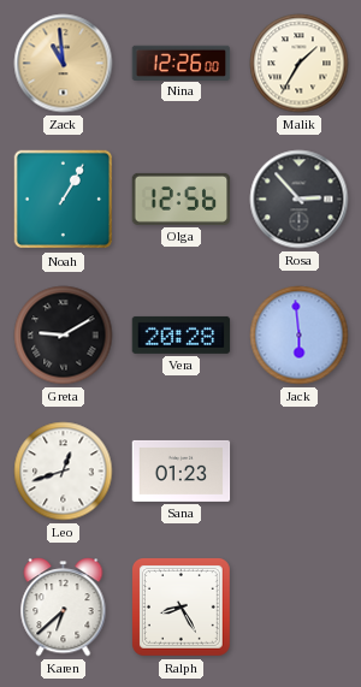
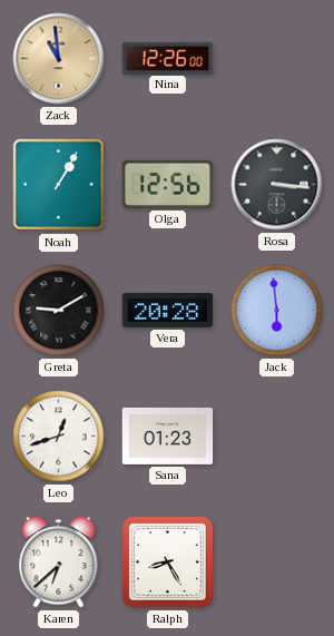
Malik: 1:35 -> none
Rosa: 2:53 -> 3:16
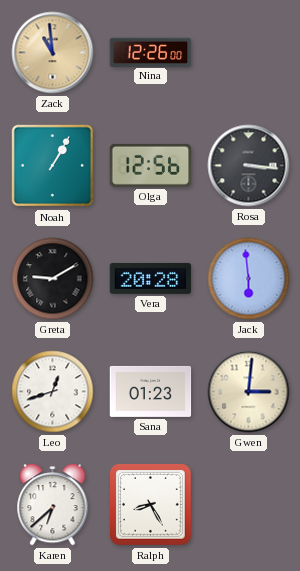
Gwen: none -> 3:01
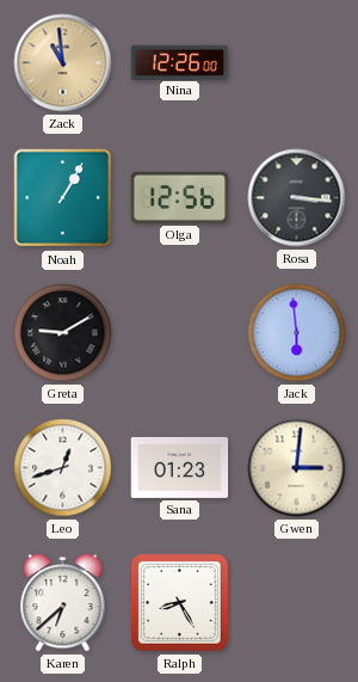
Vera: 20:28 -> none
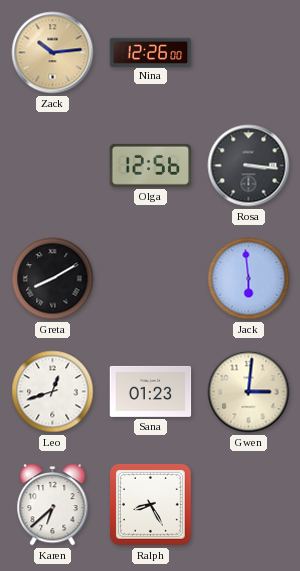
Zack: 10:59 -> 10:14
Noah: 1:05 -> none
Greta: 9:10 -> 8:10
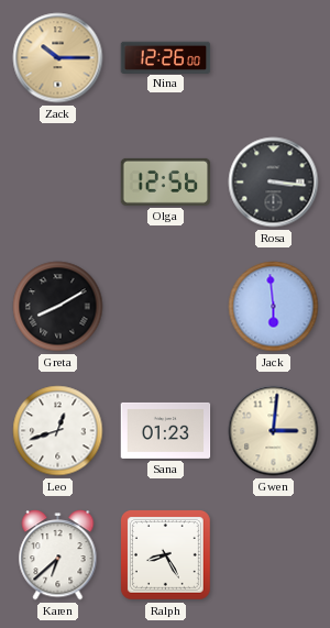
Zack: 10:14 -> 10:15
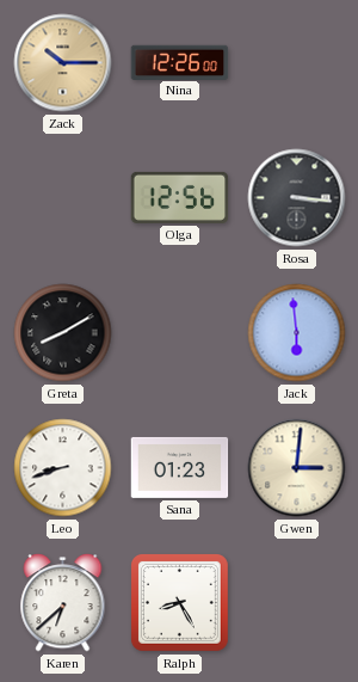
Leo: 12:42 -> 8:42
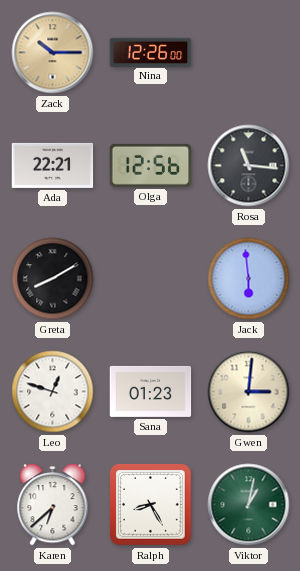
Ada: none -> 22:21
Rosa: 3:16 -> 11:16
Leo: 8:42 -> 12:48
Viktor: none -> 1:02
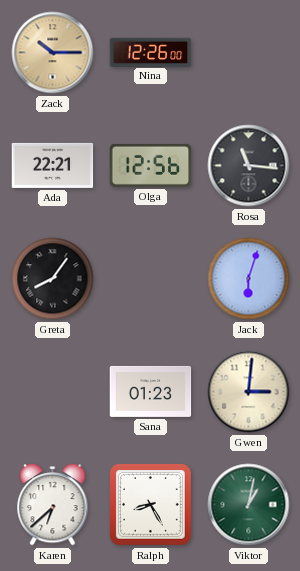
Greta: 8:10 -> 8:06
Jack: 5:59 -> 6:03
Leo: 12:48 -> none
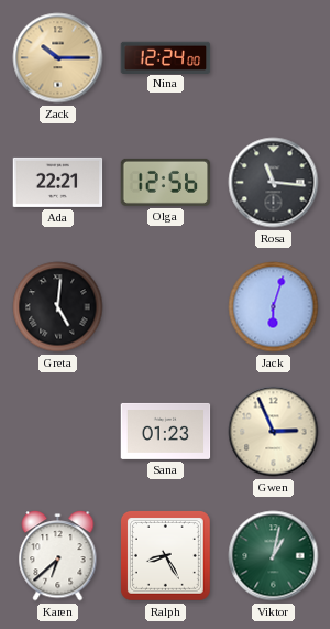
Nina: 12:26 -> 12:24
Greta: 8:06 -> 5:01
Gwen: 3:01 -> 2:56
